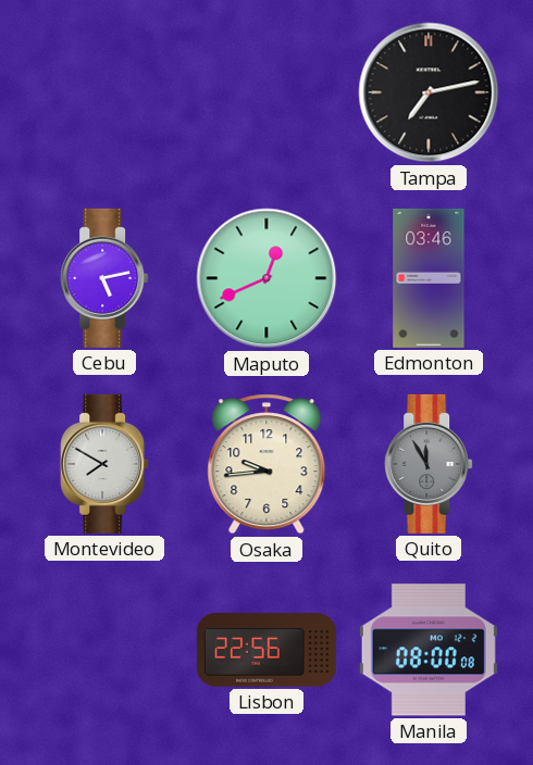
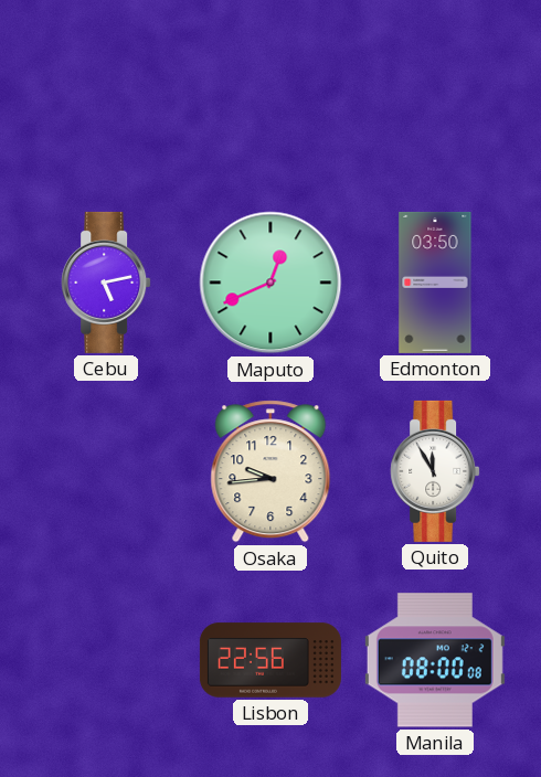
Tampa: 7:13 -> none
Edmonton: 03:46 -> 03:50
Montevideo: 7:50 -> none
Quito dial: grey -> white
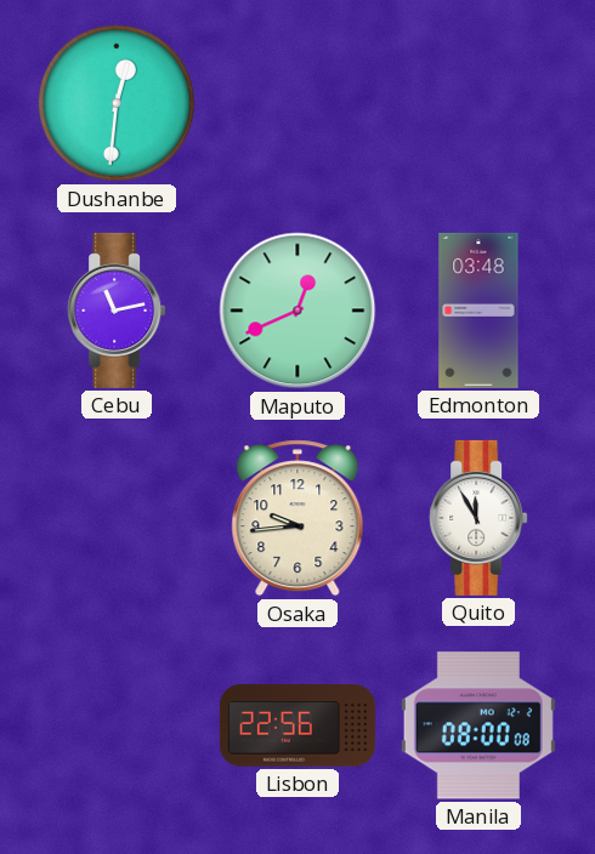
Dushanbe: none -> 12:31
Cebu: 5:13 -> 11:13
Edmonton: 03:50 -> 03:48
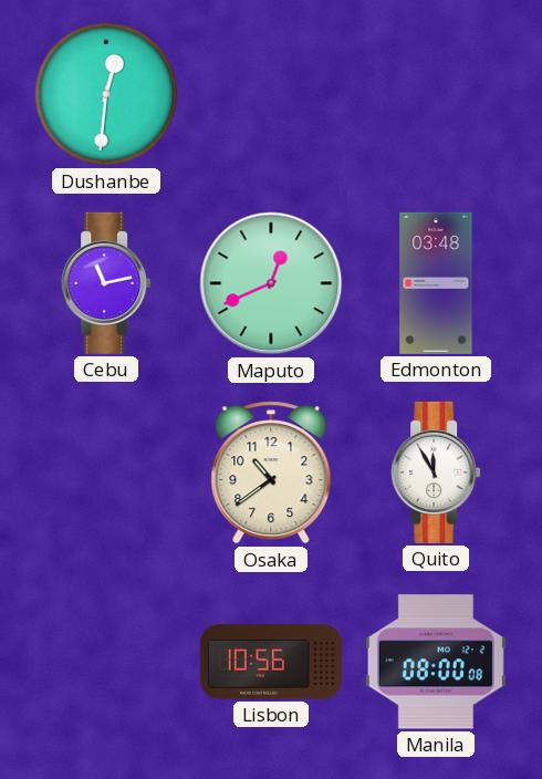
Osaka: 9:44 -> 10:39
Lisbon: 22:56 -> 10:56
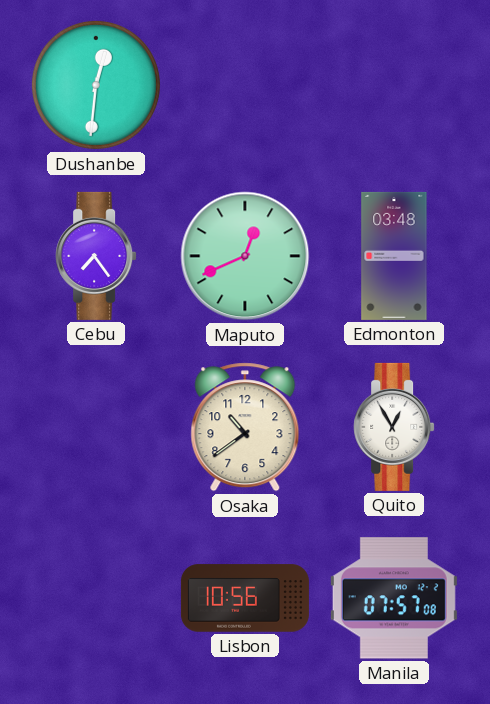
Cebu: 11:13 -> 7:24
Quito: 11:55 -> 12:55
Manila: 08:00 -> 07:57
